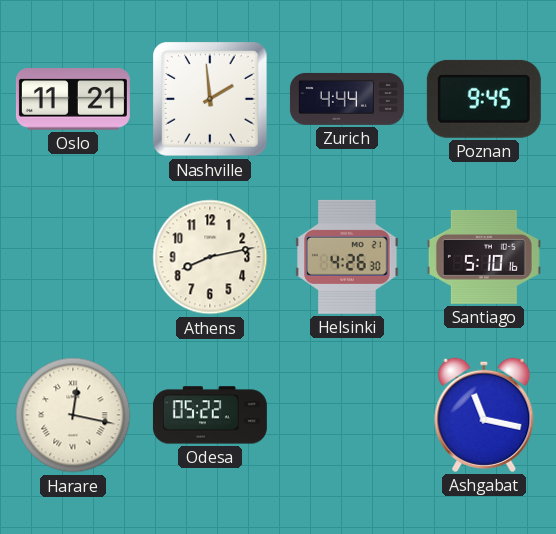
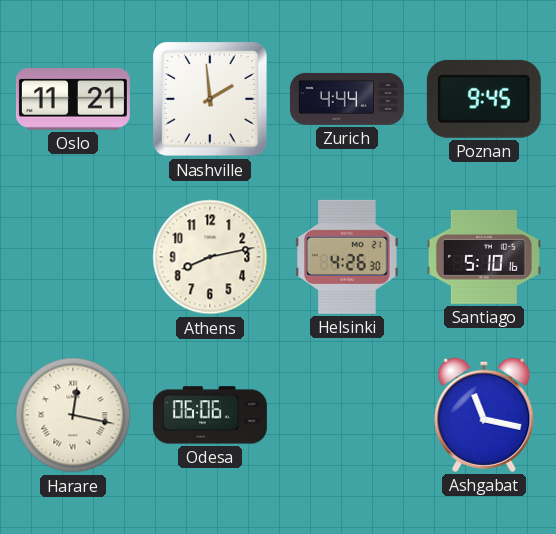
Odesa: 05:22 -> 06:06
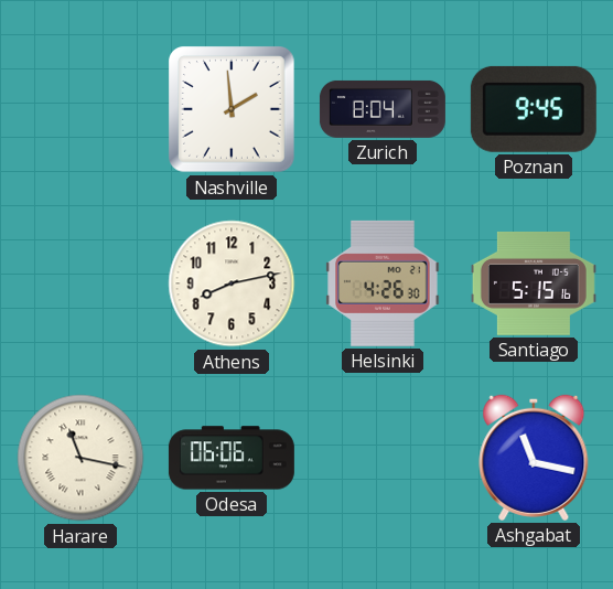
Oslo: 11:21 -> none
Zurich: 4:44 -> 8:04
Santiago: 5:10 -> 5:15
Harare: 12:17 -> 11:17
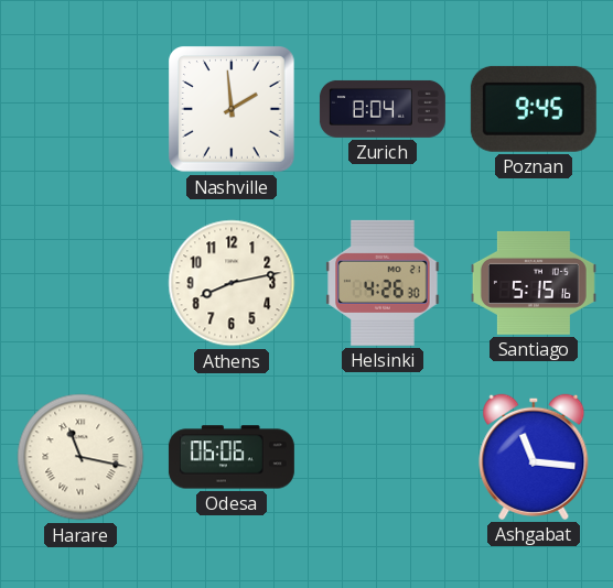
Ashgabat: 11:17 -> 11:16
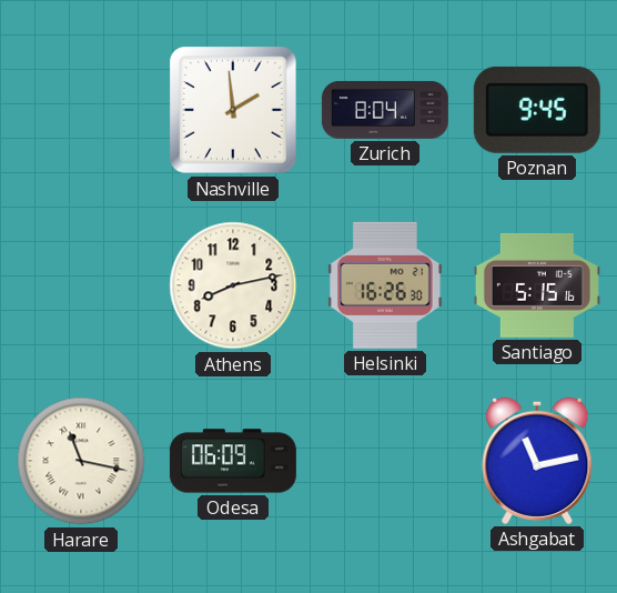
Helsinki: 4:26 -> 16:26
Odesa: 06:06 -> 06:09
Ashgabat: 11:16 -> 11:13
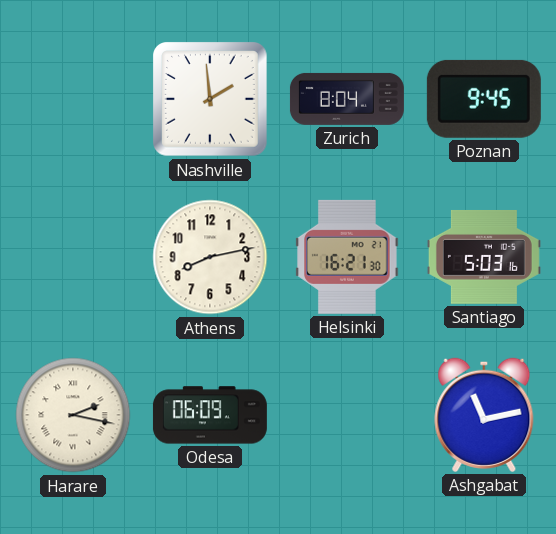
Helsinki: 16:26 -> 16:21
Santiago: 5:15 -> 5:03
Harare: 11:17 -> 2:17
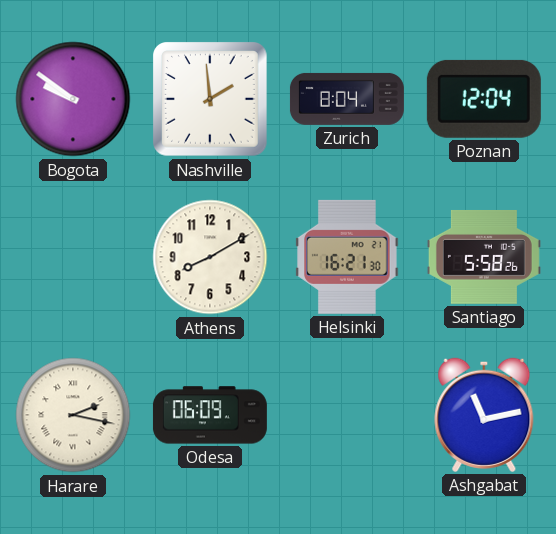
Bogota: none -> 9:51
Poznan: 9:45 -> 12:04
Athens: 8:13 -> 8:10
Santiago: 5:03 -> 5:58
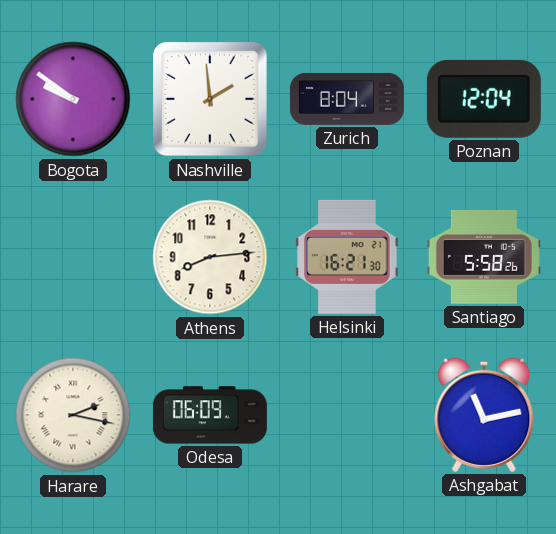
Athens: 8:10 -> 8:14
